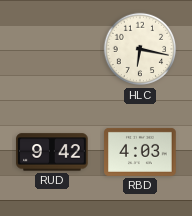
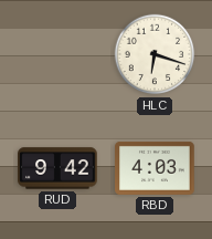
HLC: 6:17 -> 6:18
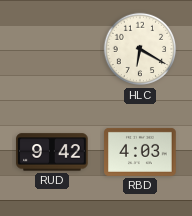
HLC: 6:18 -> 6:20
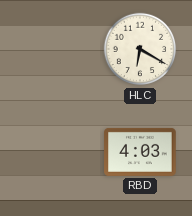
RUD: 9:42 -> none
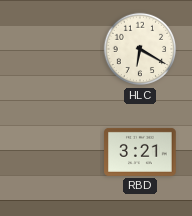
RBD: 4:03 -> 3:21
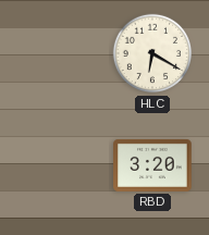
RBD: 3:21 -> 3:20
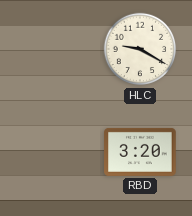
HLC: 6:20 -> 9:20
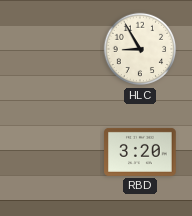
HLC: 9:20 -> 8:55
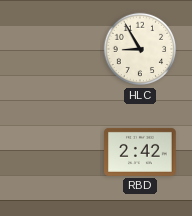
RBD: 3:20 -> 2:42
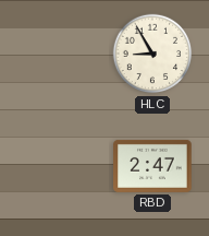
RBD: 2:42 -> 2:47
